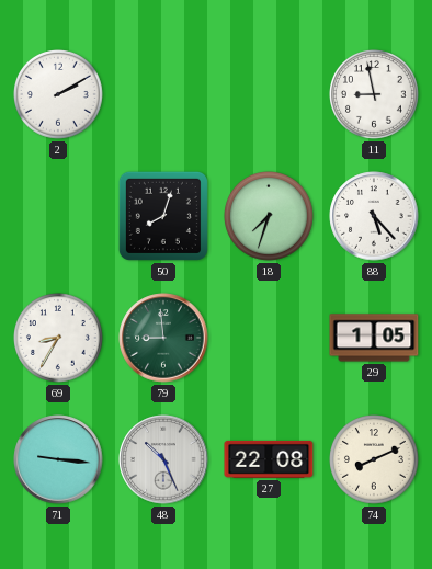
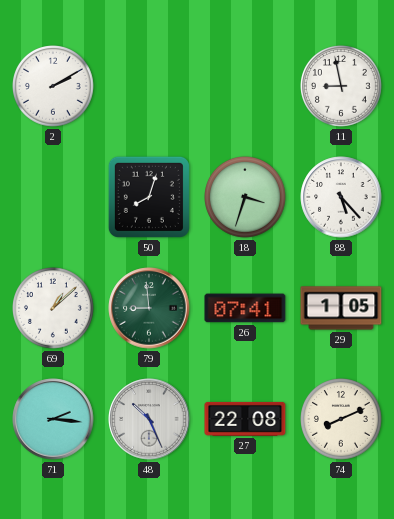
18: 7:33 -> 3:33
69: 8:35 -> 1:08
26: none -> 07:41
71: 9:16 -> 2:16
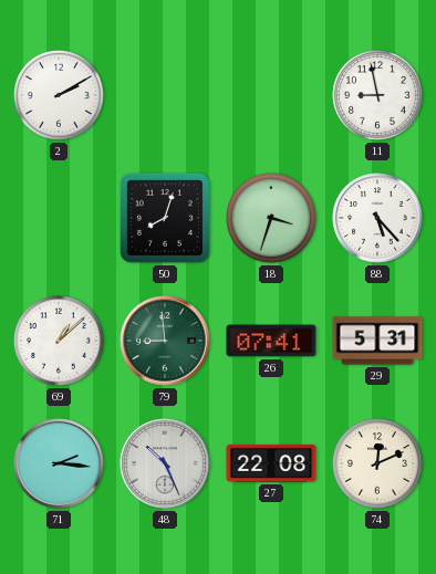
29: 1:05 -> 5:31
74: 8:11 -> 12:11
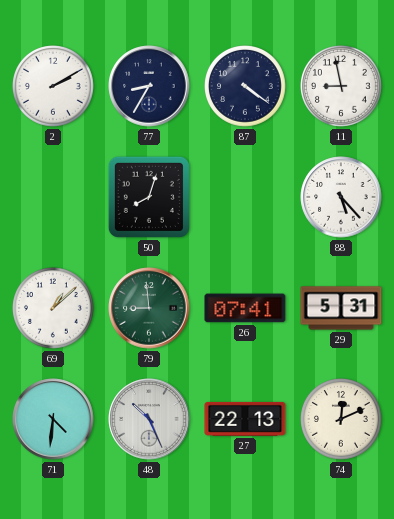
77: none -> 8:35
87: none -> 4:21
18: 3:33 -> none
71: 2:16 -> 4:31
27: 22:08 -> 22:13
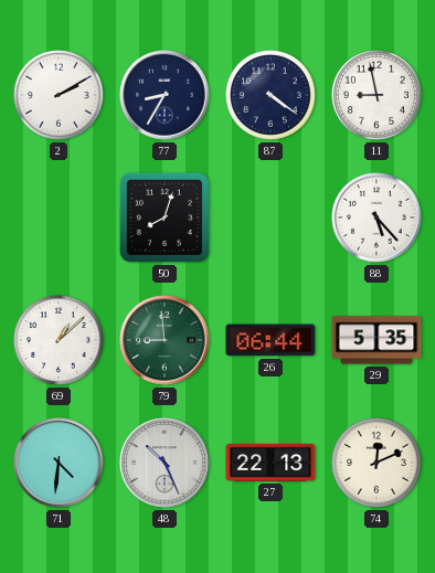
26: 07:41 -> 06:44
29: 5:31 -> 5:35
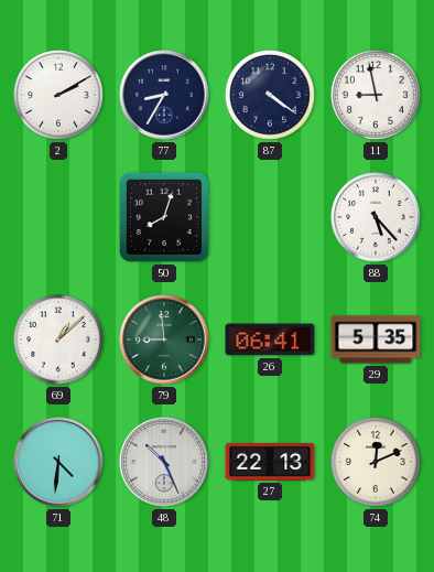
26: 06:44 -> 06:41
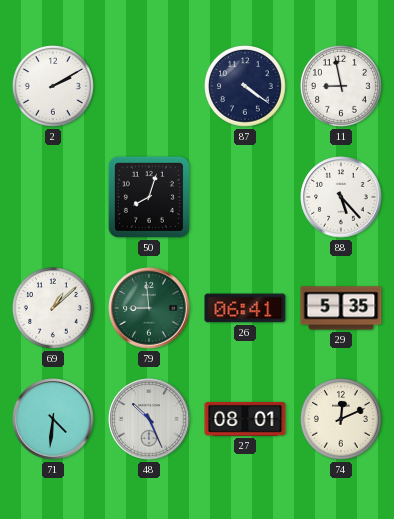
77: 8:35 -> none
27: 22:13 -> 08:01
